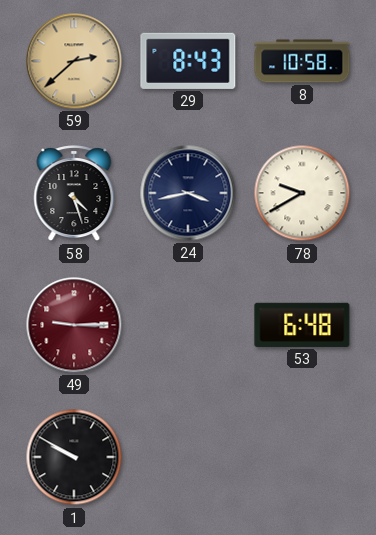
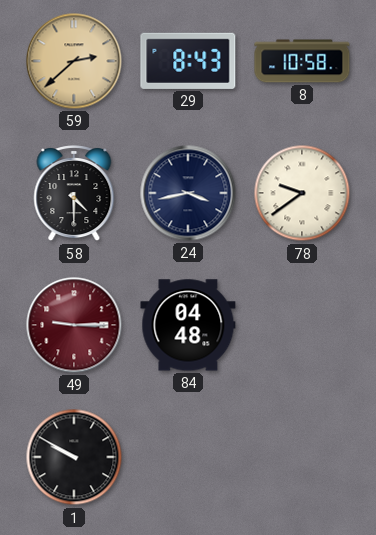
58: 4:27 -> 4:30
78: 9:40 -> 9:39
84: none -> 04:48
53: 6:48 -> none
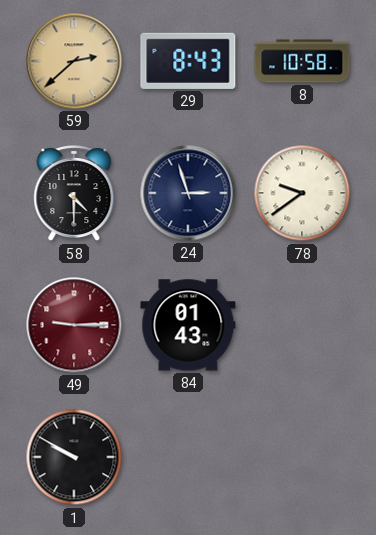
24: 3:43 -> 2:57
84: 04:48 -> 01:43
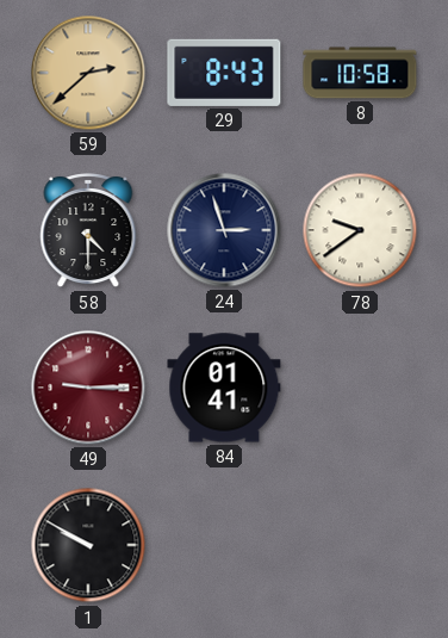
84: 01:43 -> 01:41
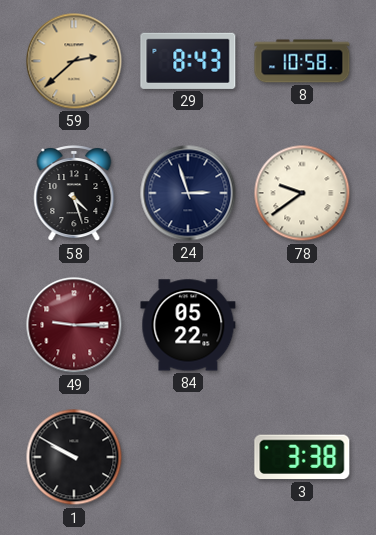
58: 4:30 -> 4:27
84: 01:41 -> 05:22
3: none -> 3:38
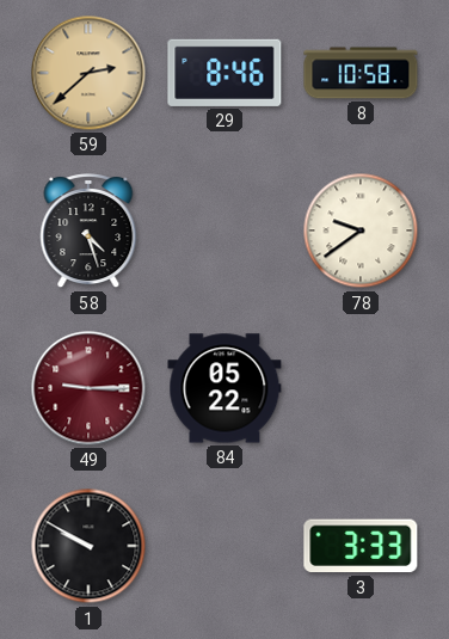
29: 8:43 -> 8:46
24: 2:57 -> none
3: 3:38 -> 3:33
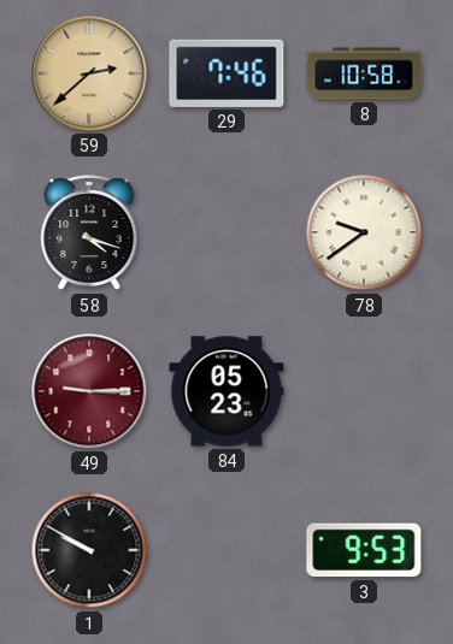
29: 8:46 -> 7:46
58: 4:27 -> 4:18
84: 05:22 -> 05:23
3: 3:33 -> 9:53
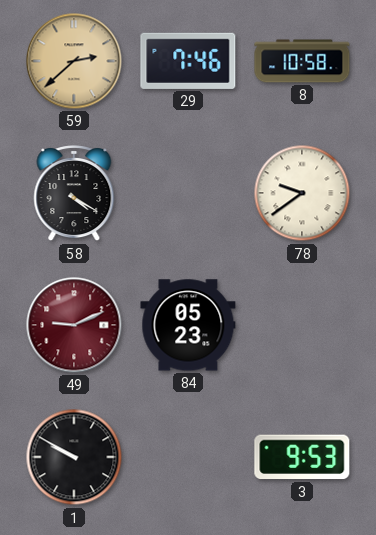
58: 4:18 -> 4:20
49: 9:15 -> 9:11
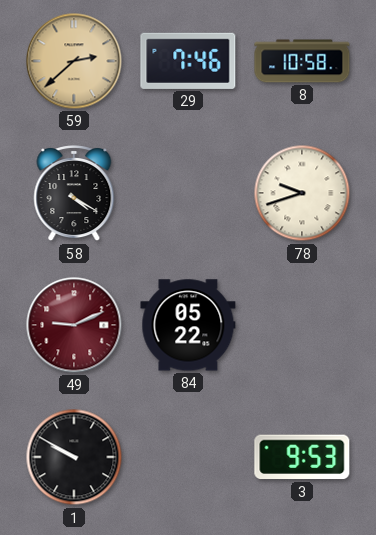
78: 9:39 -> 9:42
84: 05:23 -> 05:22
